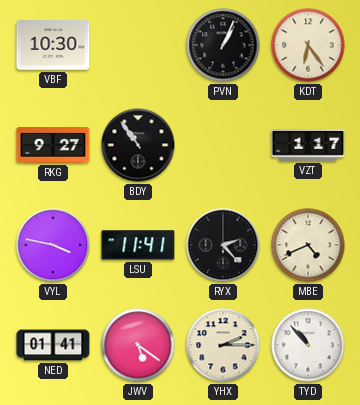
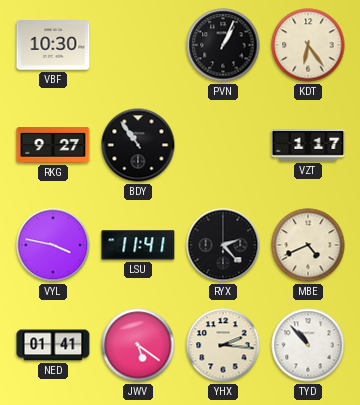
YHX: 2:15 -> 2:16
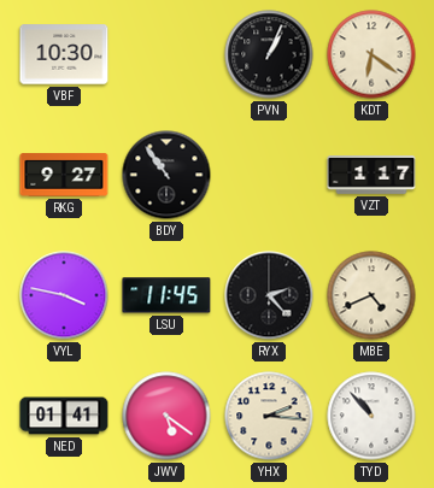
KDT: 6:24 -> 6:21
LSU: 11:41 -> 11:45
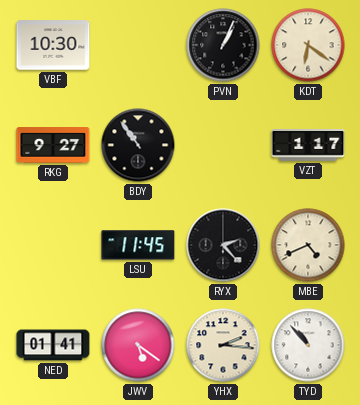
VYL: 3:47 -> none
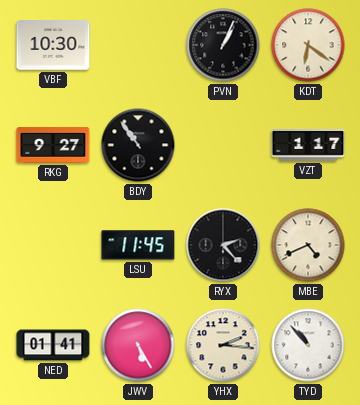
JWV: 5:21 -> 5:25
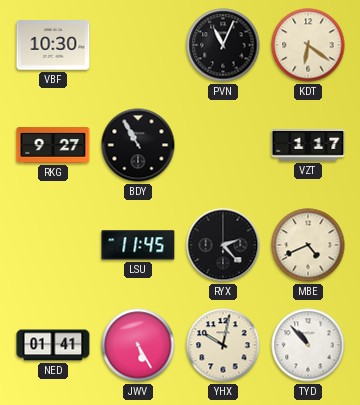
PVN: 1:04 -> 11:04
BDY: 10:54 -> 10:55
YHX: 2:16 -> 10:02
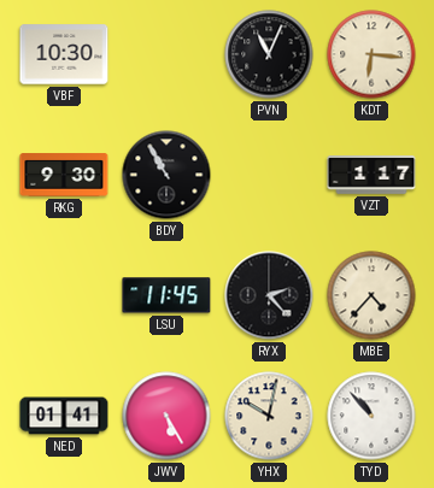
KDT: 6:21 -> 6:16
RKG: 9:27 -> 9:30
MBE: 4:41 -> 4:37
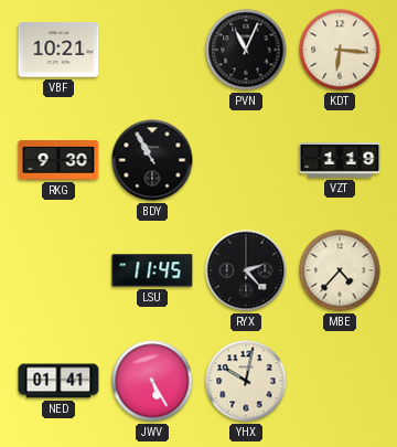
VBF: 10:30 -> 10:21
VZT: 1:17 -> 1:19
TYD: 10:53 -> none
